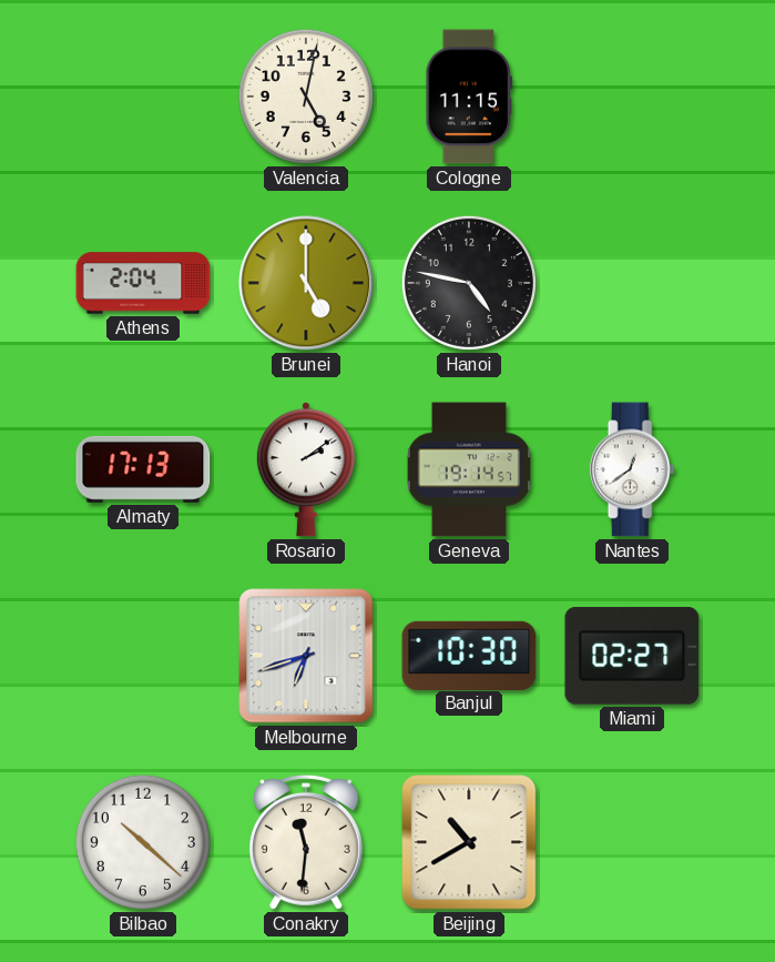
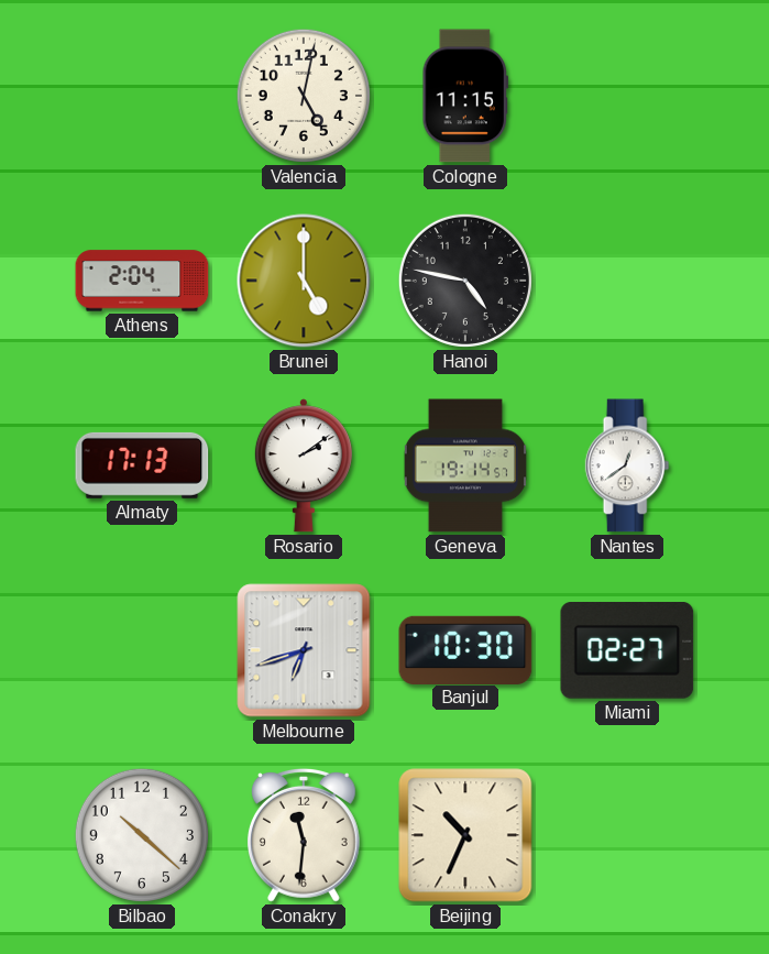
Beijing: 10:40 -> 10:34
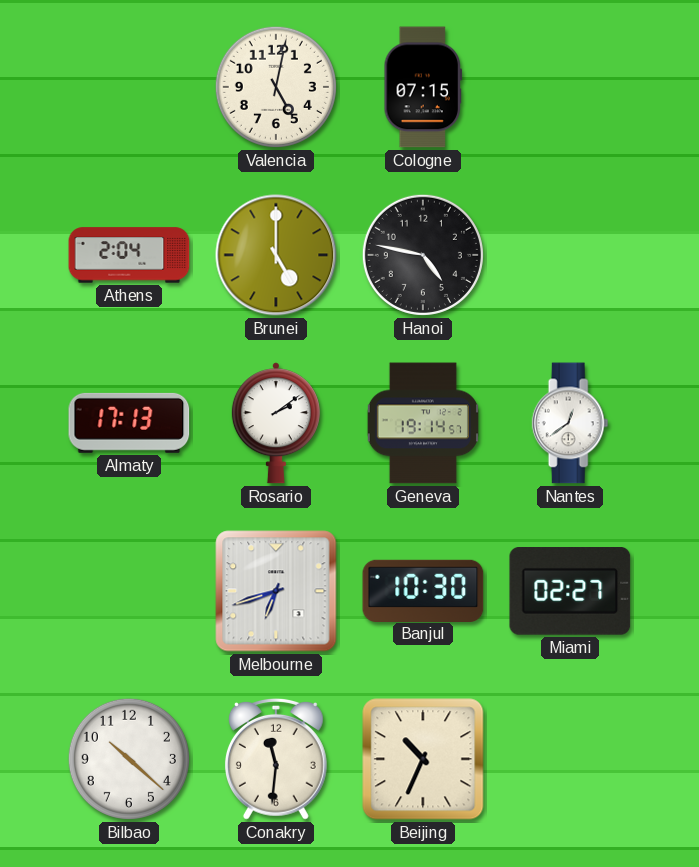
Cologne: 11:15 -> 07:15
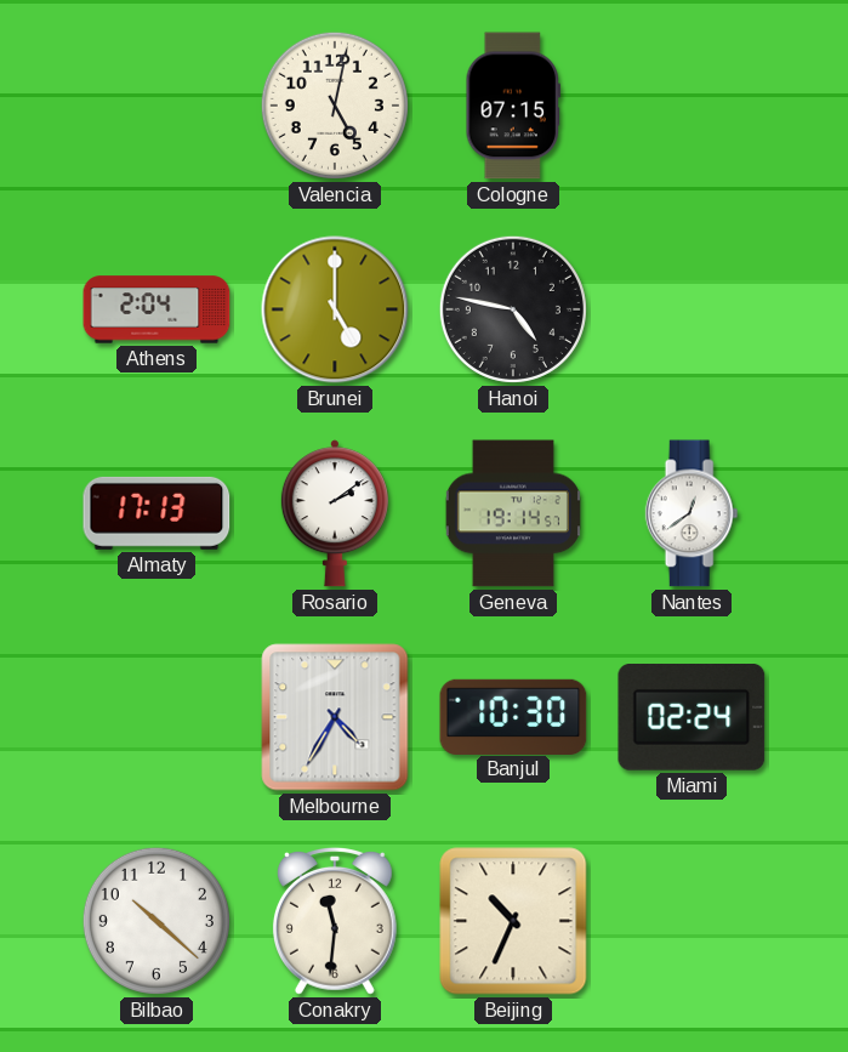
Melbourne: 6:42 -> 4:35
Miami: 02:27 -> 02:24
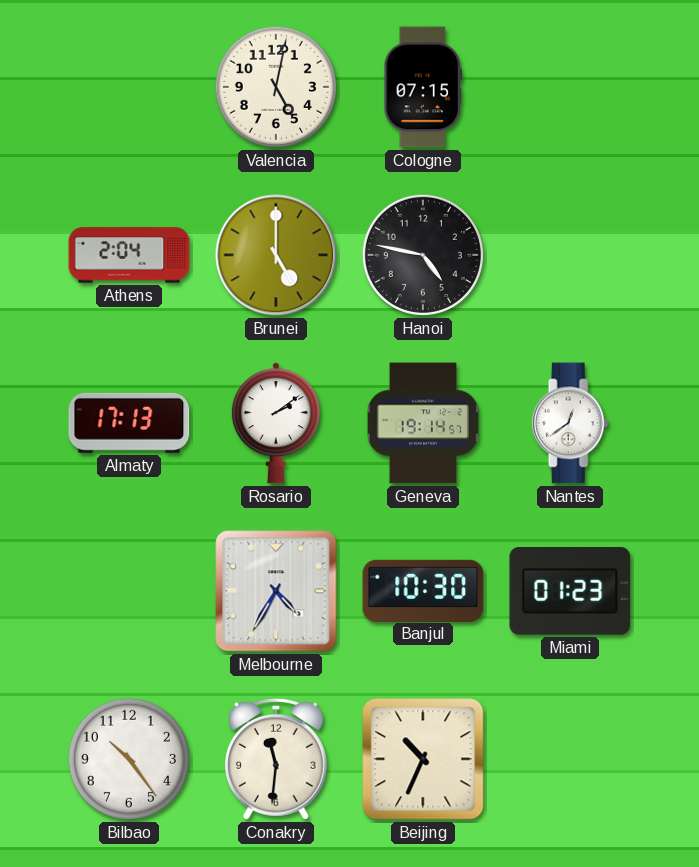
Miami: 02:24 -> 01:23
Bilbao: 10:22 -> 10:24
